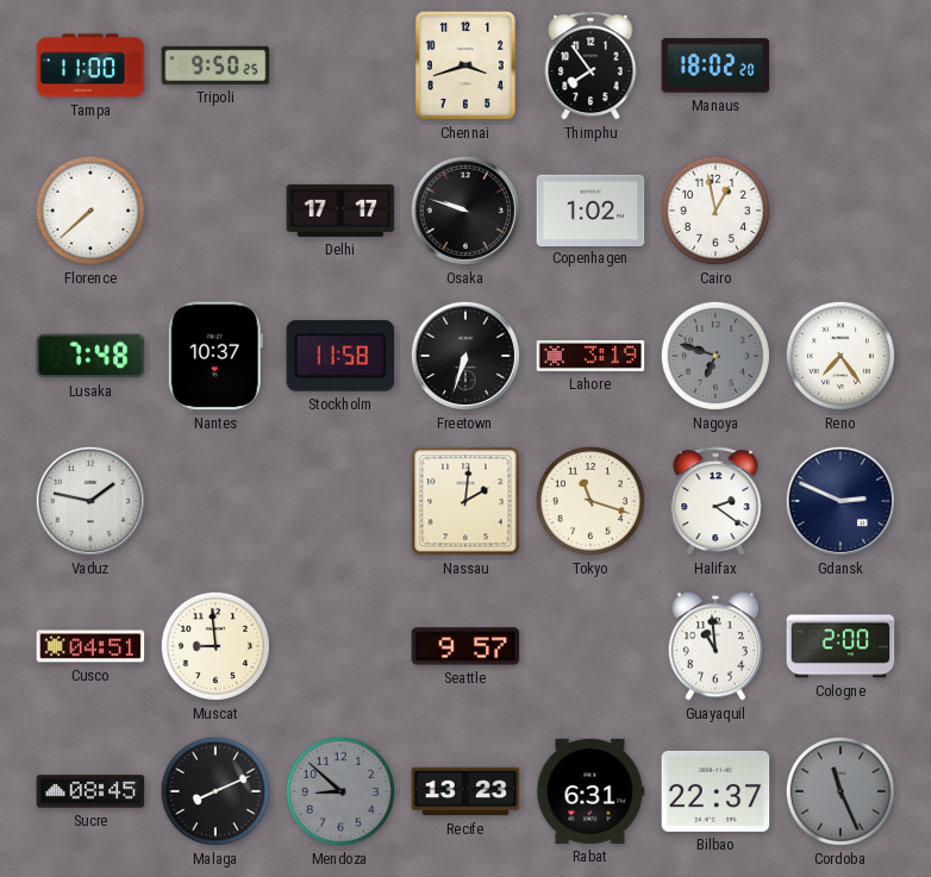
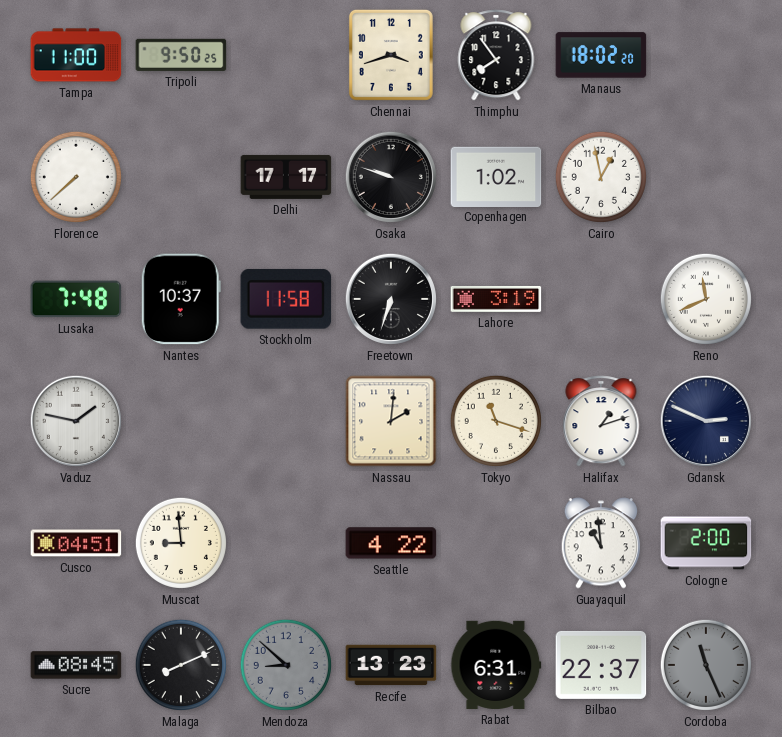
Nagoya: 6:48 -> none
Reno: 7:24 -> 11:41
Halifax: 2:21 -> 1:12
Seattle: 9:57 -> 4:22
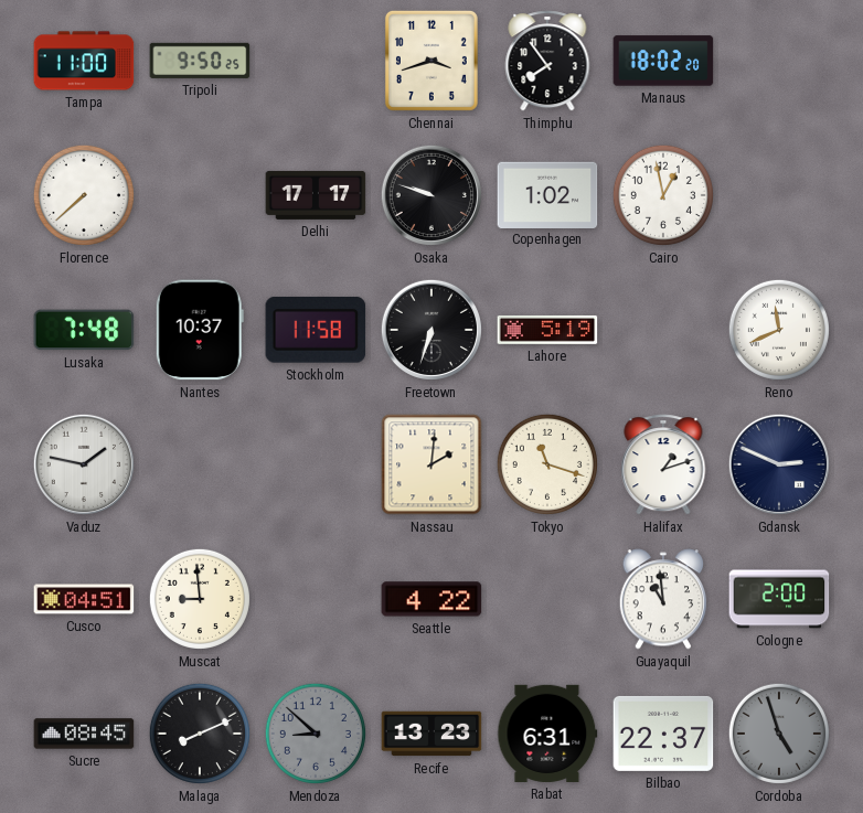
Lahore: 3:19 -> 5:19
Cordoba: 11:26 -> 4:57
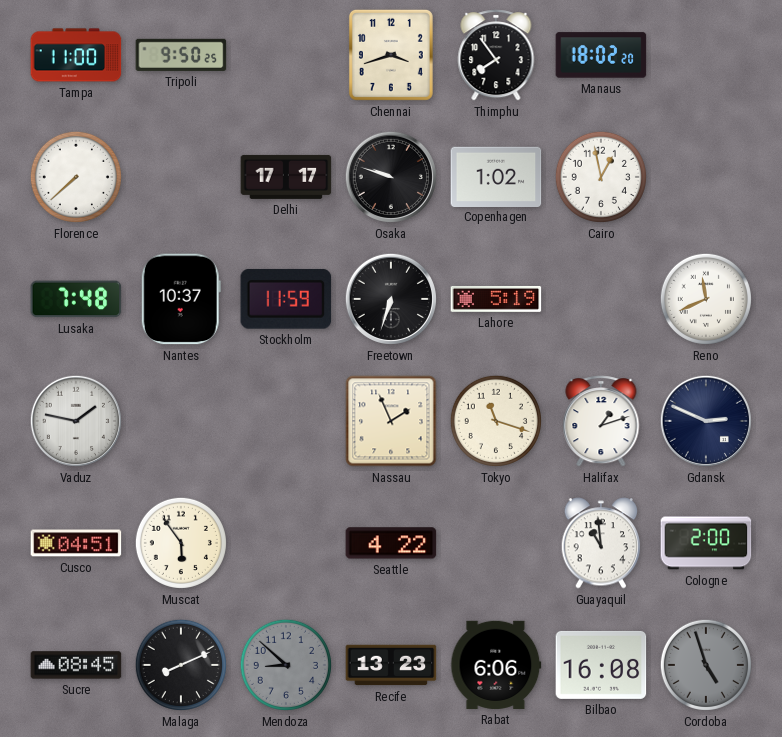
Stockholm: 11:58 -> 11:59
Nassau: 2:01 -> 1:56
Muscat: 8:59 -> 5:54
Rabat: 6:31 -> 6:06
Bilbao: 22:37 -> 16:08
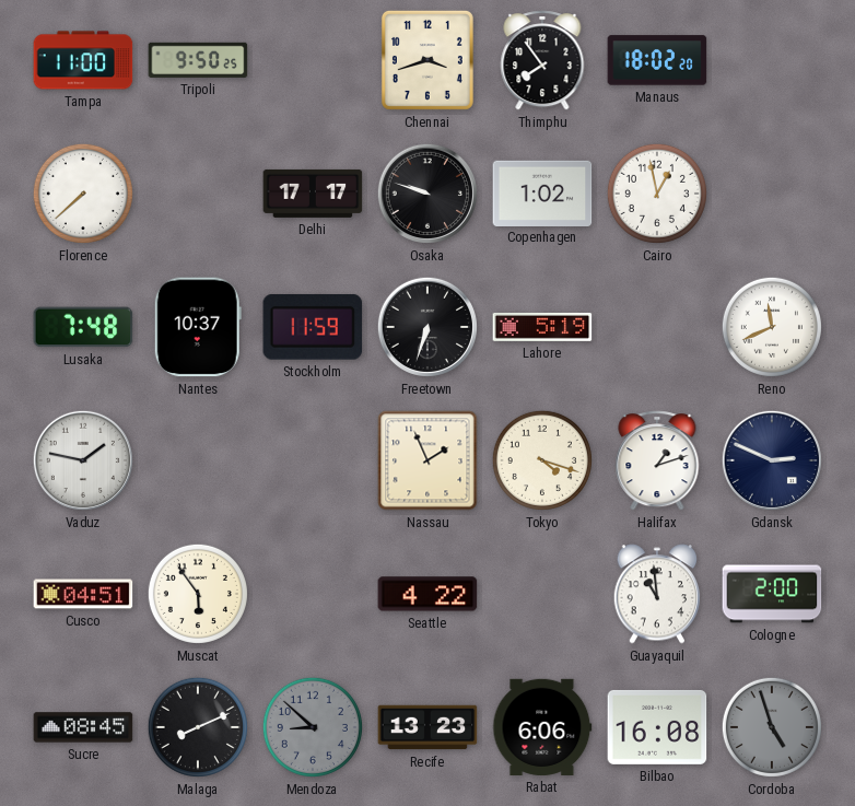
Tokyo: 11:18 -> 4:18
